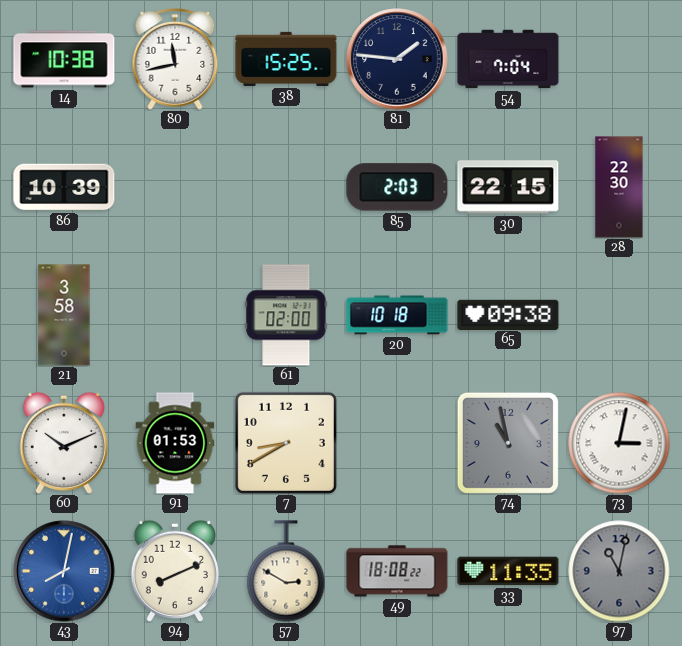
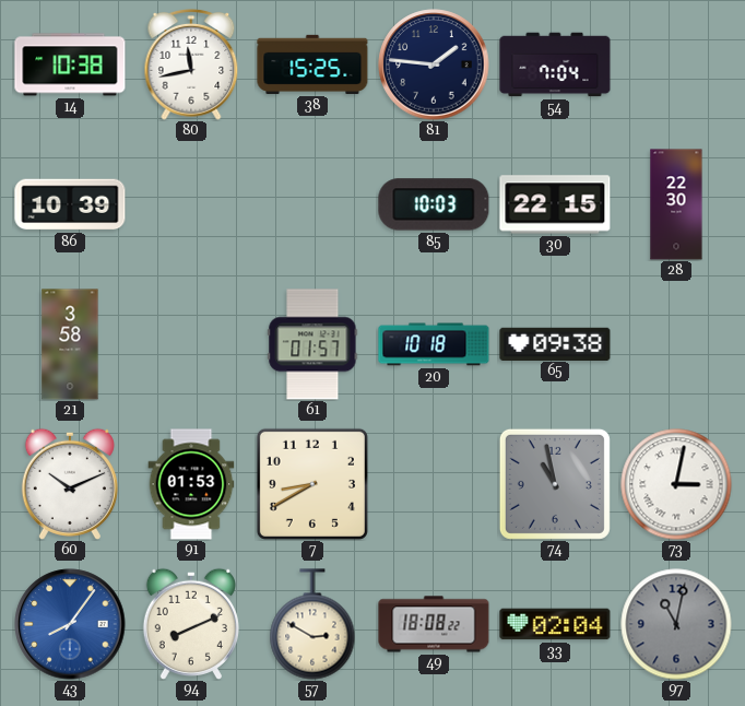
85: 2:03 -> 10:03
61: 02:00 -> 01:57
43: 8:02 -> 8:06
33: 11:35 -> 02:04
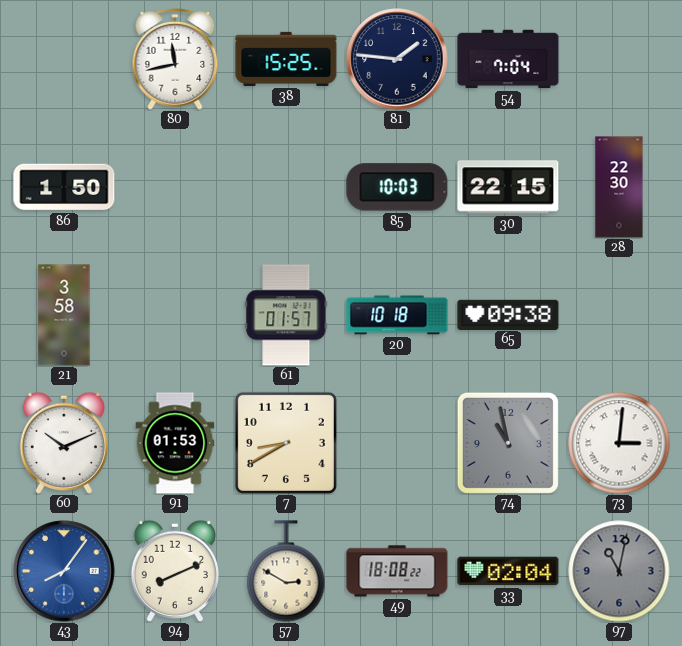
14: 10:38 -> none
86: 10:39 -> 1:50
73: 3:02 -> 3:01
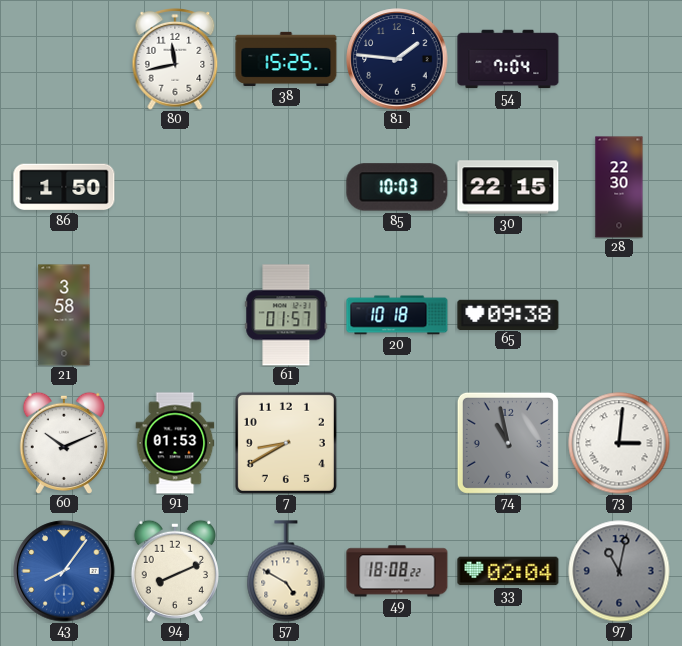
57: 2:50 -> 4:50
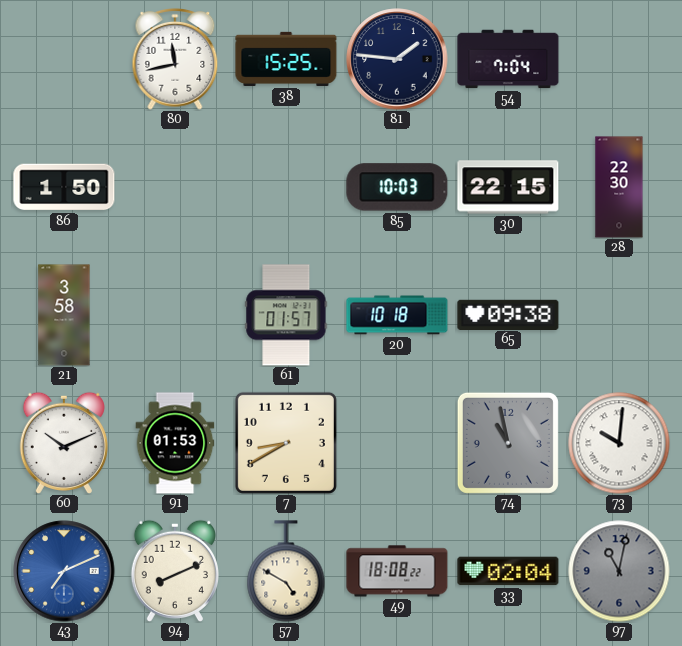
73: 3:01 -> 10:01
43: 8:06 -> 7:11
